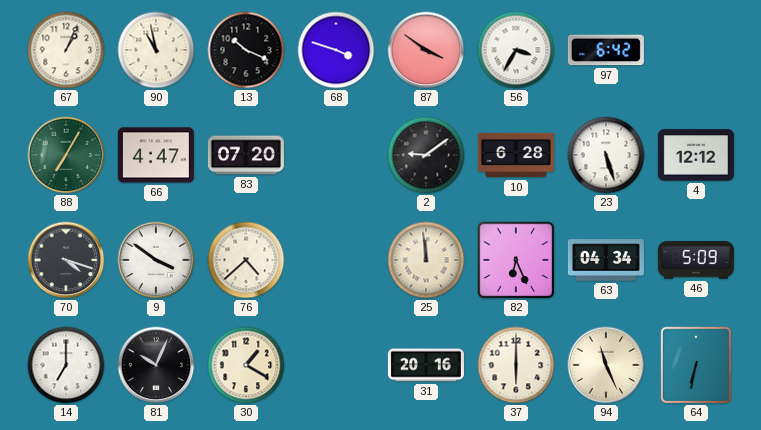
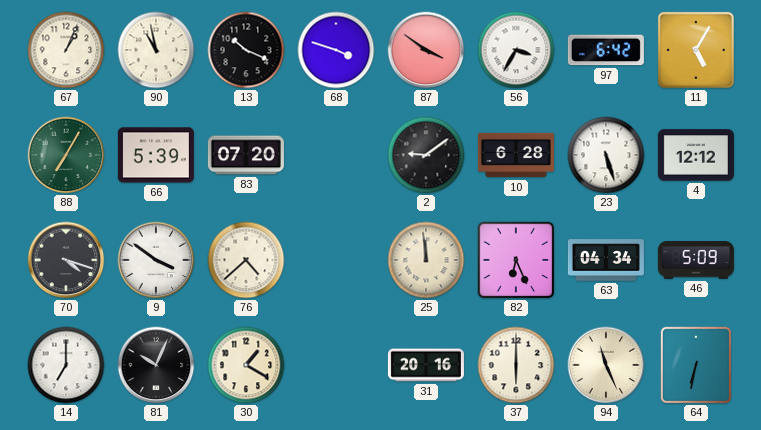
11: none -> 5:05
66: 4:47 -> 5:39
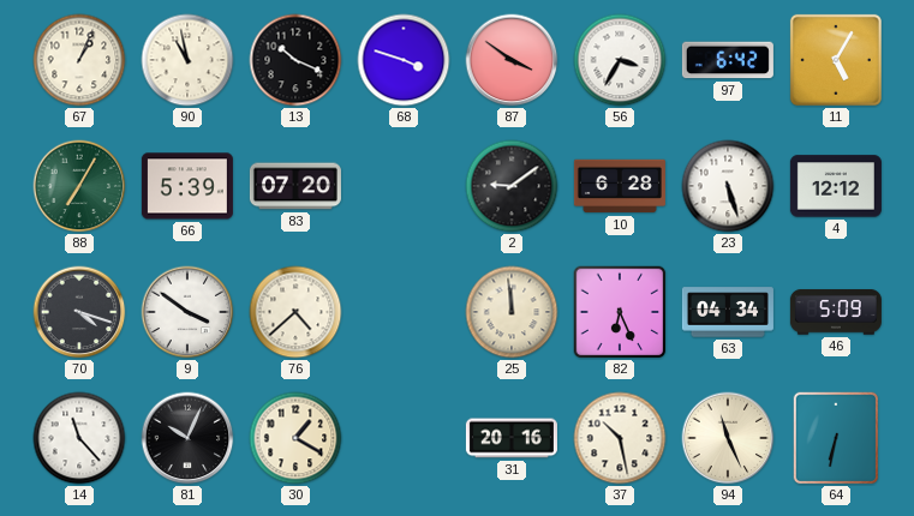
14: 7:00 -> 11:23
37: 6:00 -> 10:28
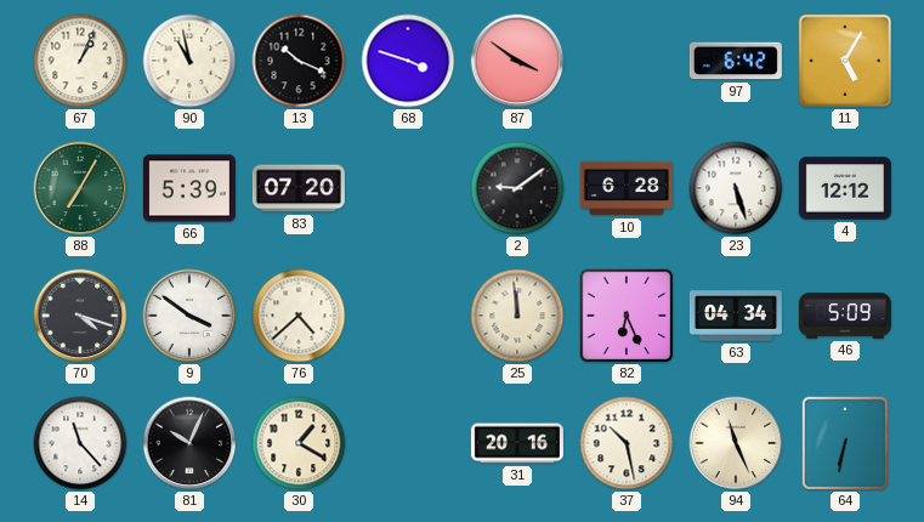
56: 3:35 -> none
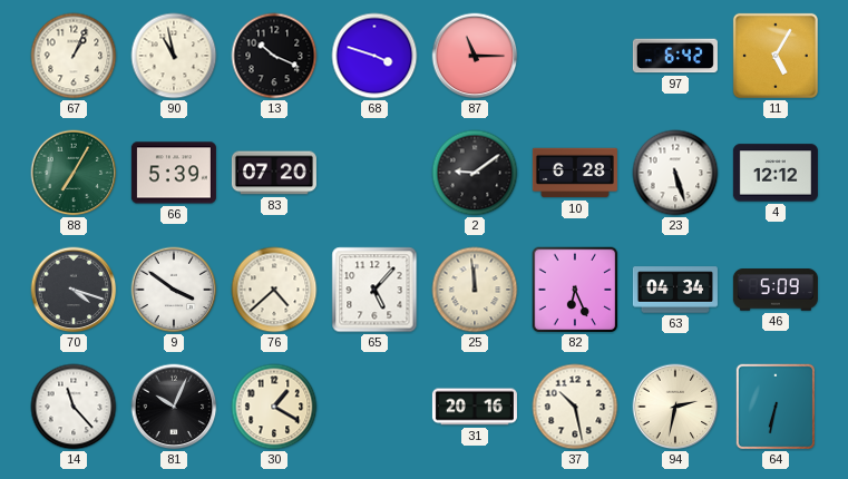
87: 3:51 -> 11:15
65: none -> 5:07
94: 11:26 -> 2:32
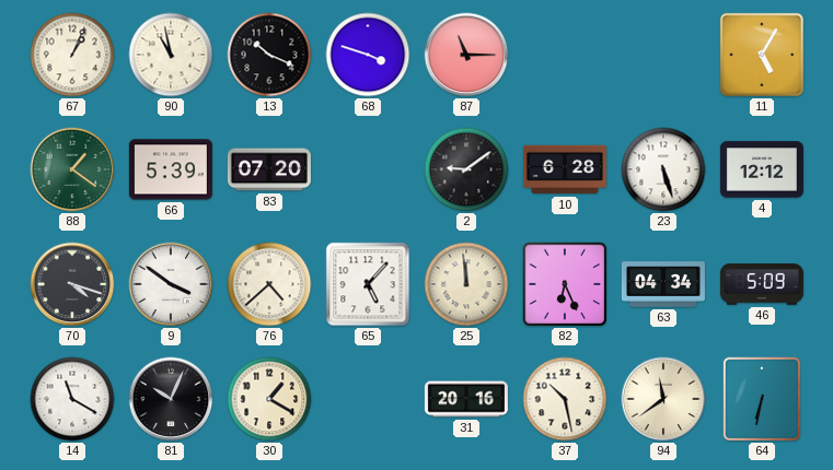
97: 6:42 -> none
88: 7:05 -> 1:21
14: 11:23 -> 11:20
94: 2:32 -> 11:39
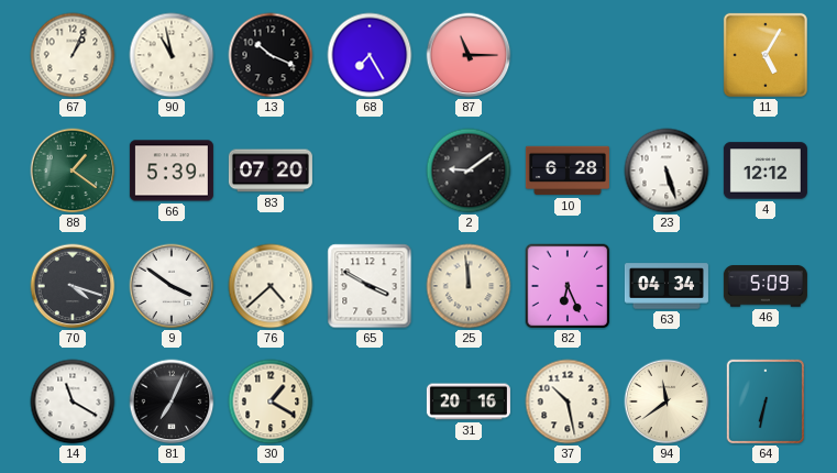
68: 3:48 -> 7:25
65: 5:07 -> 3:50
81: 10:04 -> 7:04
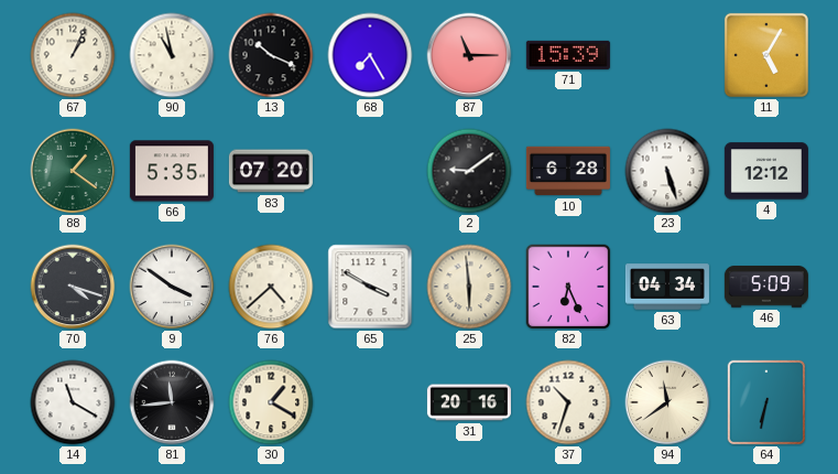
71: none -> 15:39
66: 5:39 -> 5:35
25: 11:59 -> 5:59
81: 7:04 -> 11:44
37: 10:28 -> 10:33
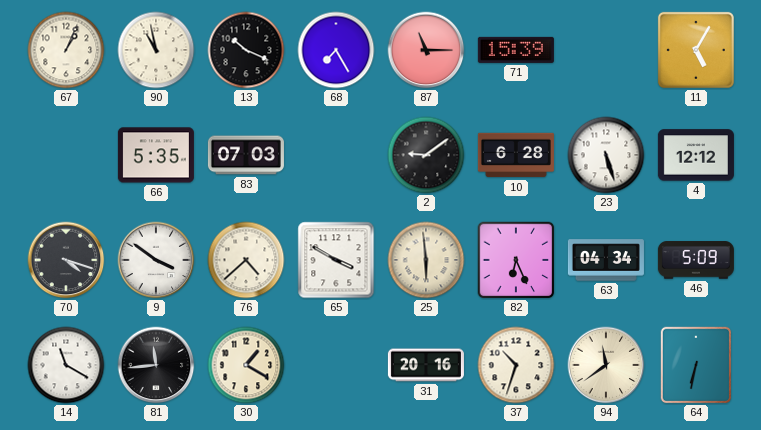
88: 1:21 -> none
83: 07:20 -> 07:03
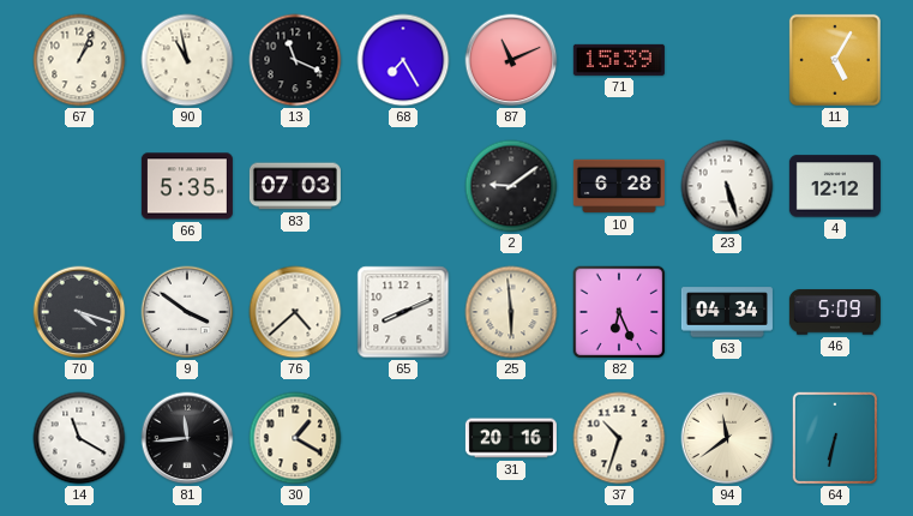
13: 10:19 -> 11:19
87: 11:15 -> 11:11
65: 3:50 -> 8:11
